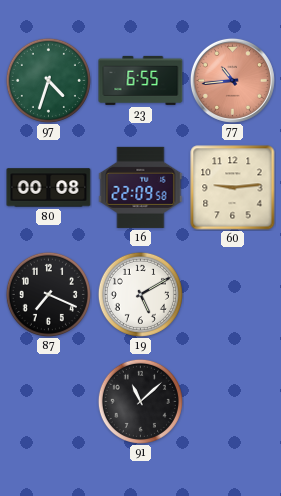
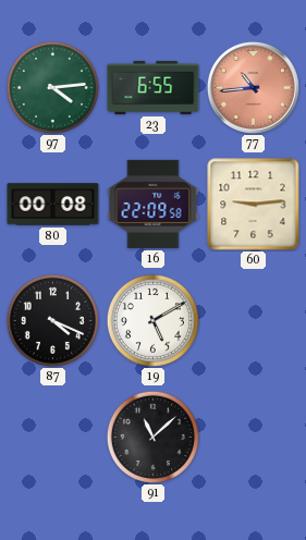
97: 4:33 -> 4:14
87: 7:19 -> 4:19
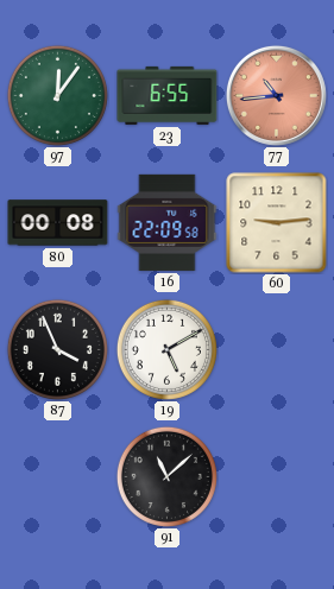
97: 4:14 -> 12:06
87: 4:19 -> 3:56
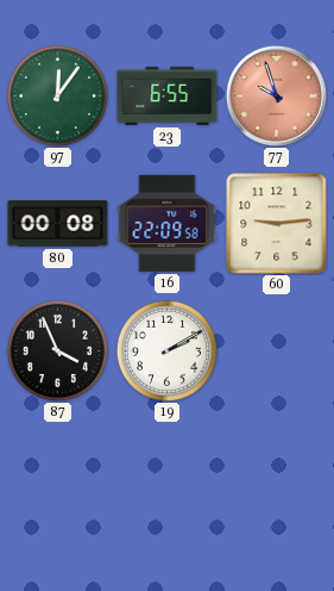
77: 10:44 -> 9:57
19: 5:10 -> 2:10
91: 11:08 -> none
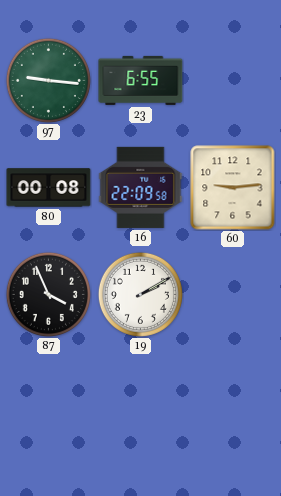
97: 12:06 -> 9:16
77: 9:57 -> none
